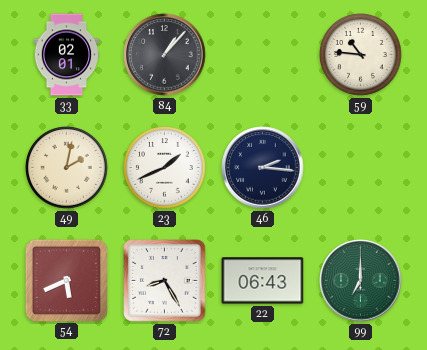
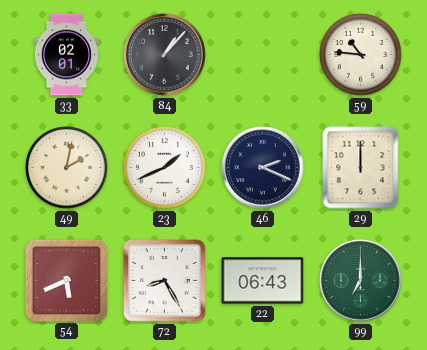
46: 2:16 -> 2:19
29: none -> 12:00
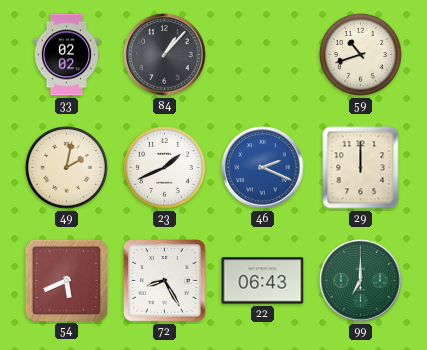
33: 02:01 -> 02:02
59: 10:46 -> 10:42
46 dial: navy -> blue
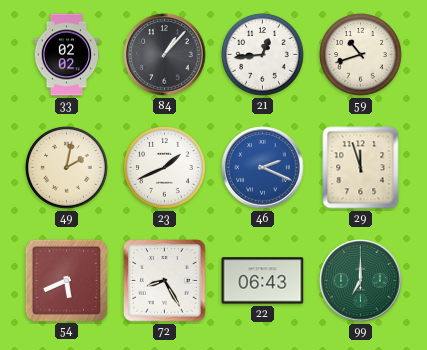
21: none -> 12:44
29: 12:00 -> 11:57
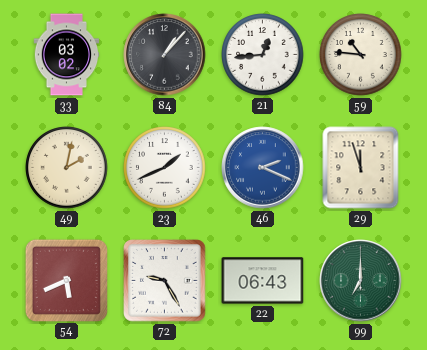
33: 02:02 -> 03:02
59: 10:42 -> 10:46
72: 8:25 -> 9:25
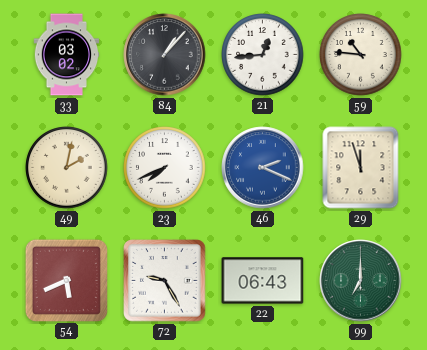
23: 1:41 -> 7:41
